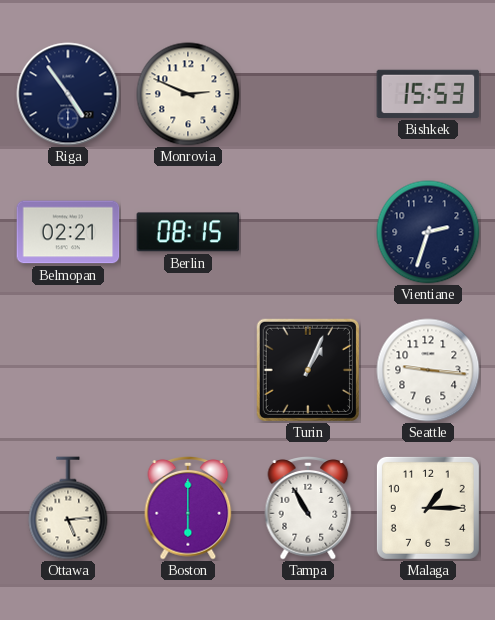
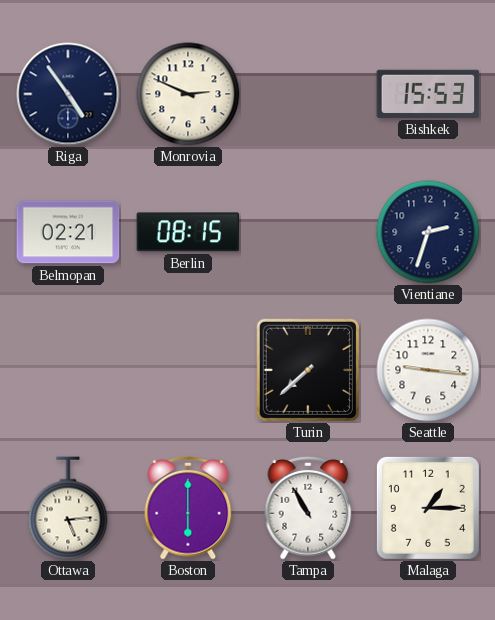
Turin: 1:04 -> 7:38
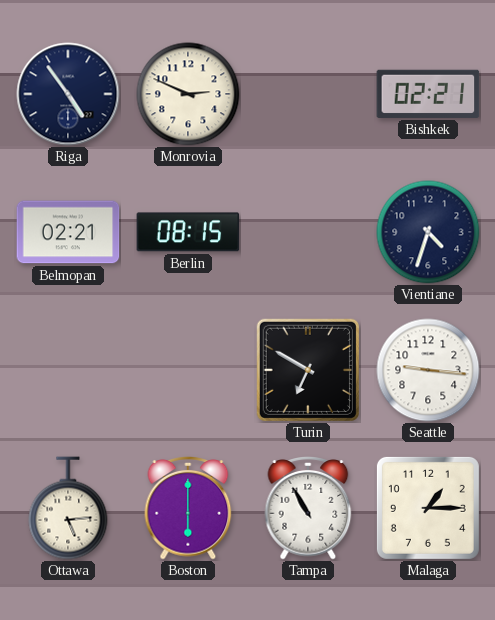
Bishkek: 15:53 -> 02:21
Vientiane: 2:33 -> 4:33
Turin: 7:38 -> 6:50
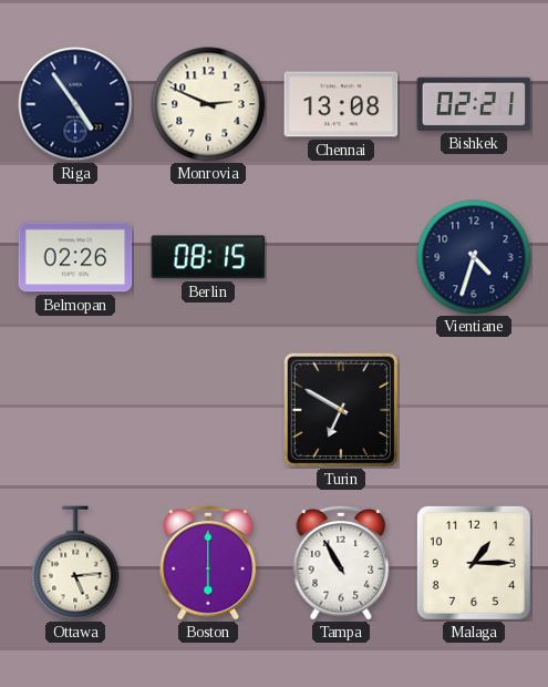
Chennai: none -> 13:08
Belmopan: 02:21 -> 02:26
Seattle: 9:16 -> none
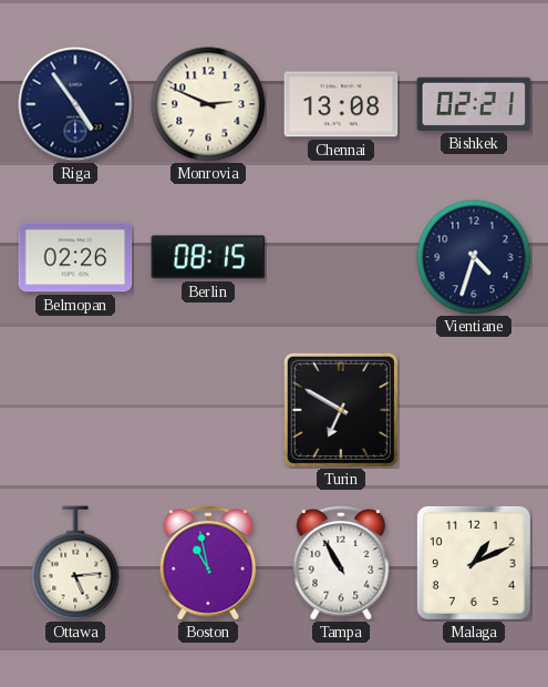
Boston: 6:00 -> 10:58
Malaga: 1:15 -> 1:11
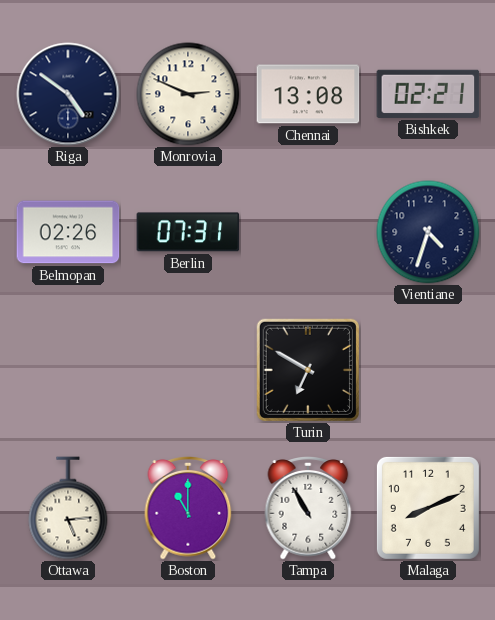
Riga: 4:54 -> 4:51
Berlin: 08:15 -> 07:31
Boston: 10:58 -> 11:00
Malaga: 1:11 -> 8:11
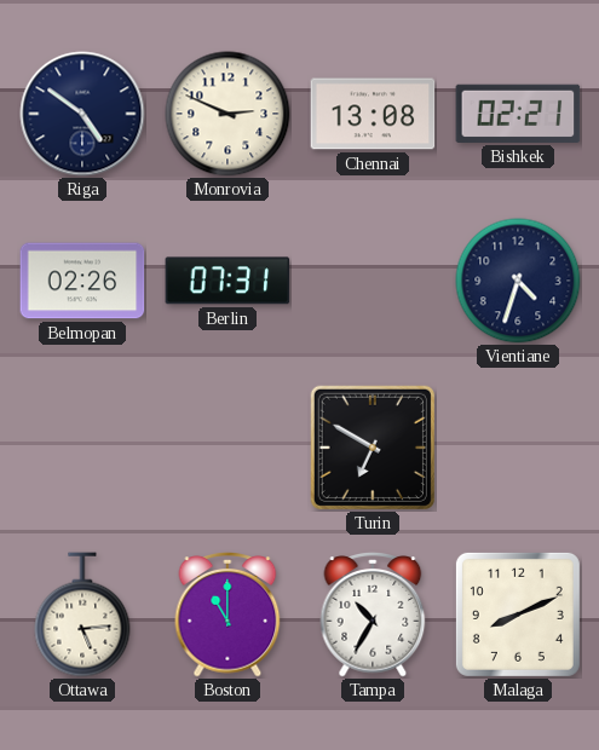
Tampa: 10:55 -> 10:35
